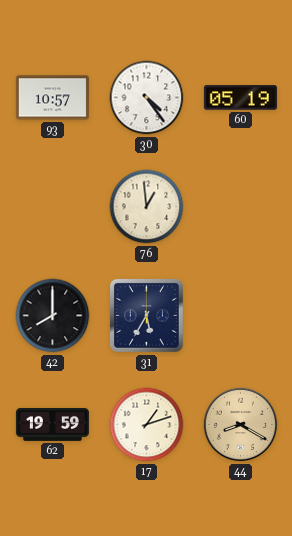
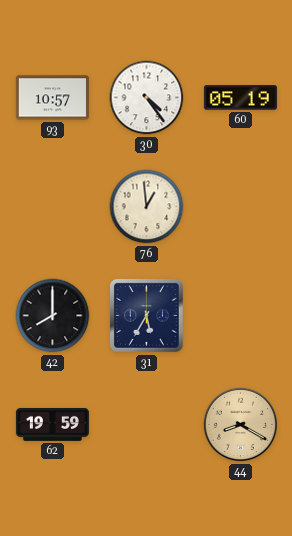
17: 1:12 -> none
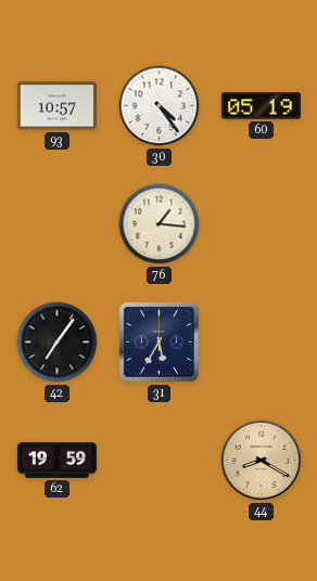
76: 12:59 -> 1:16
42: 8:00 -> 7:06
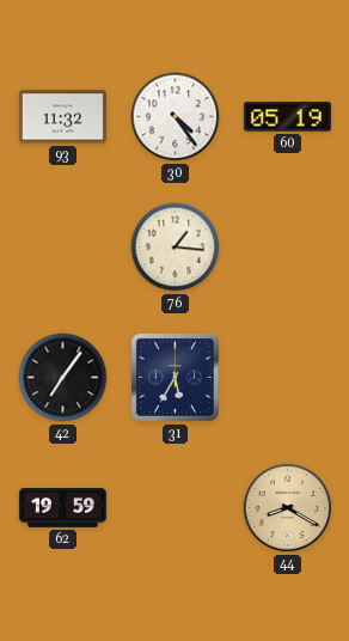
93: 10:57 -> 11:32
